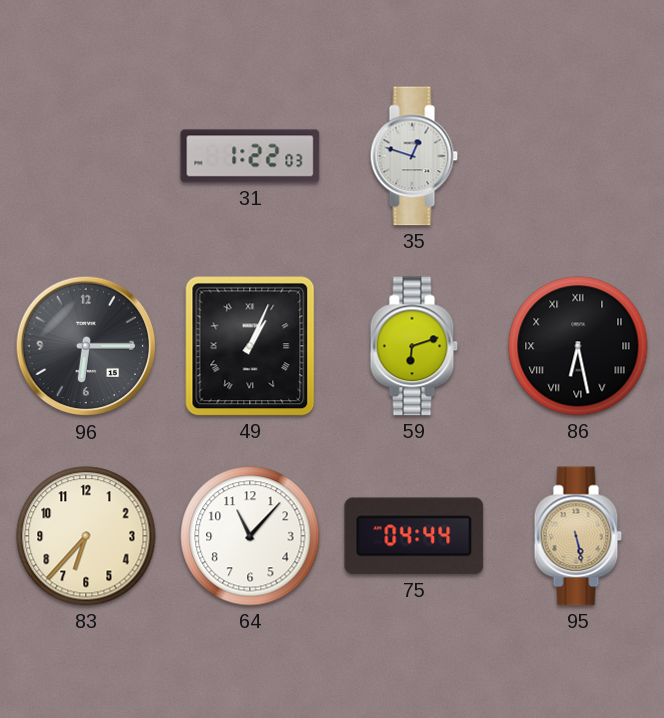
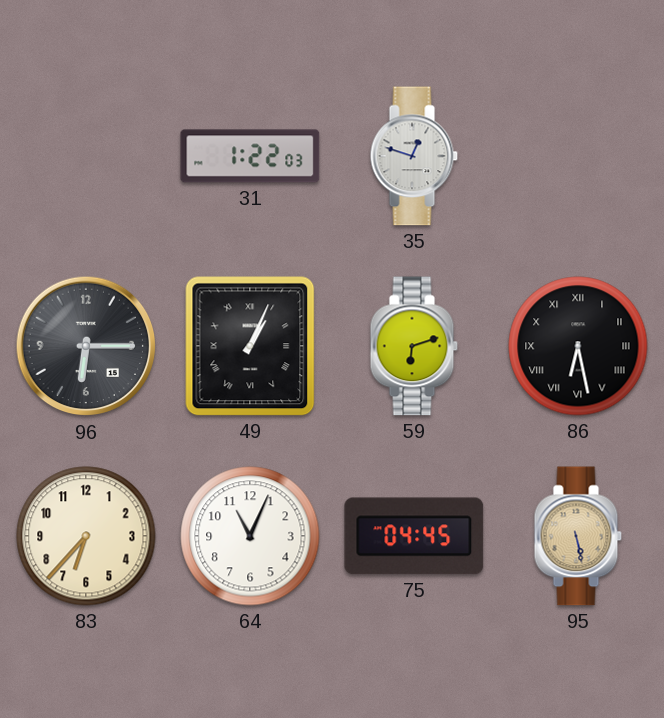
64: 11:07 -> 11:04
75: 04:44 -> 04:45
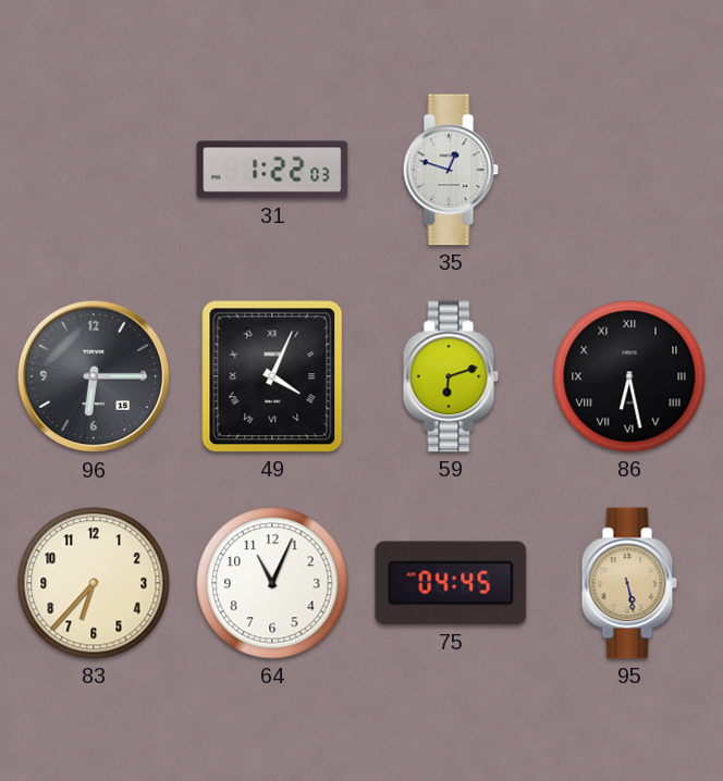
49: 1:04 -> 4:04
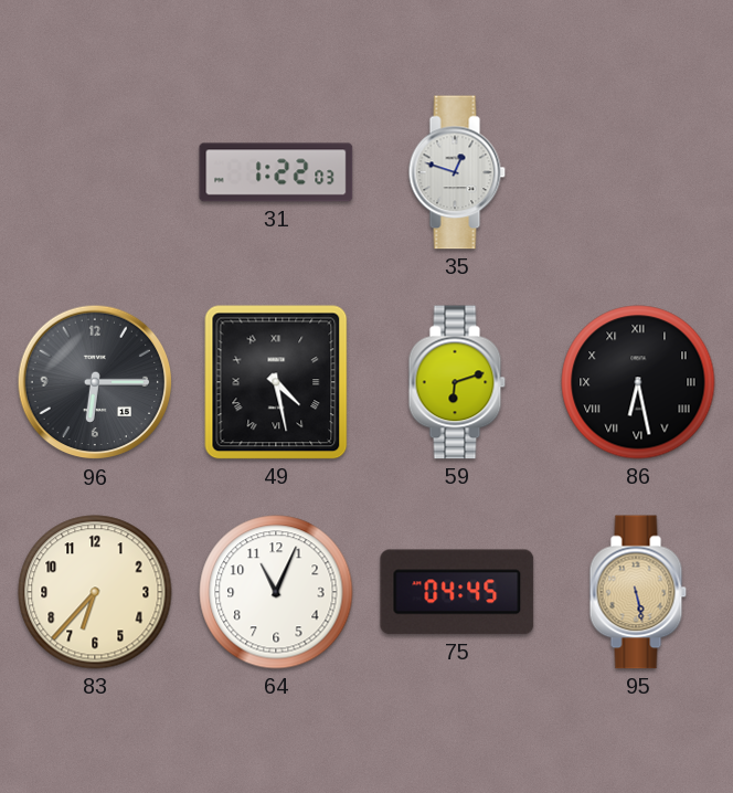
49: 4:04 -> 4:28
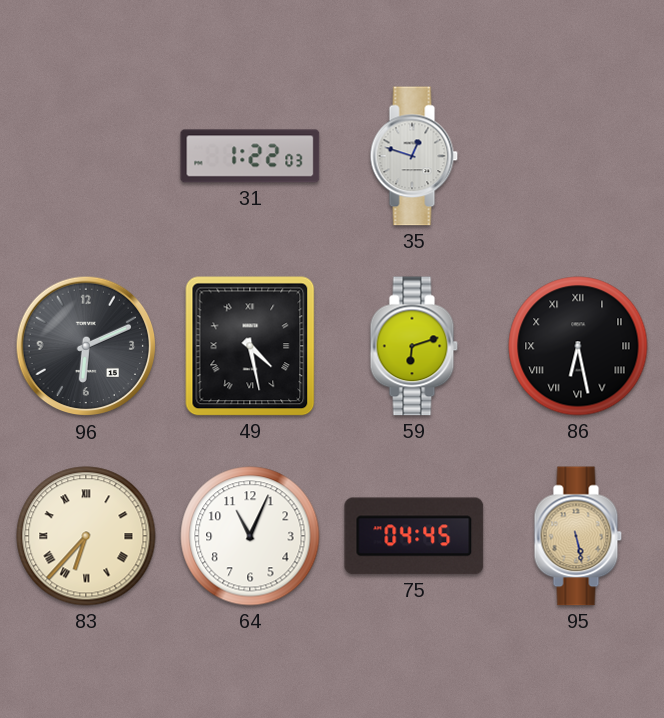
96: 6:15 -> 6:11
83 numerals: Arabic -> Roman
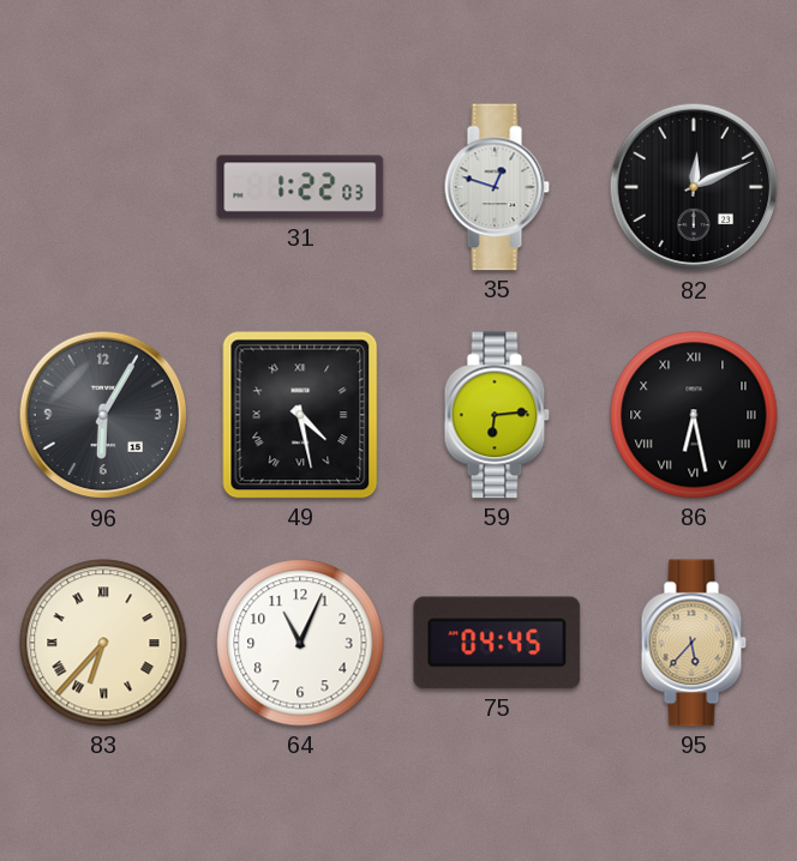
82: none -> 12:11
96: 6:11 -> 6:05
59: 6:12 -> 6:14
95: 5:28 -> 5:37
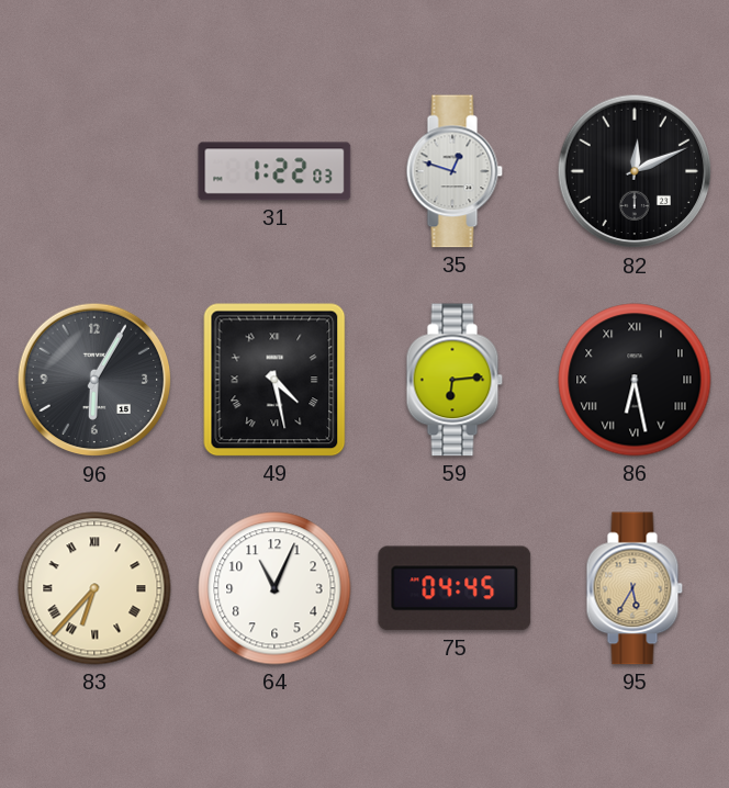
95: 5:37 -> 5:35
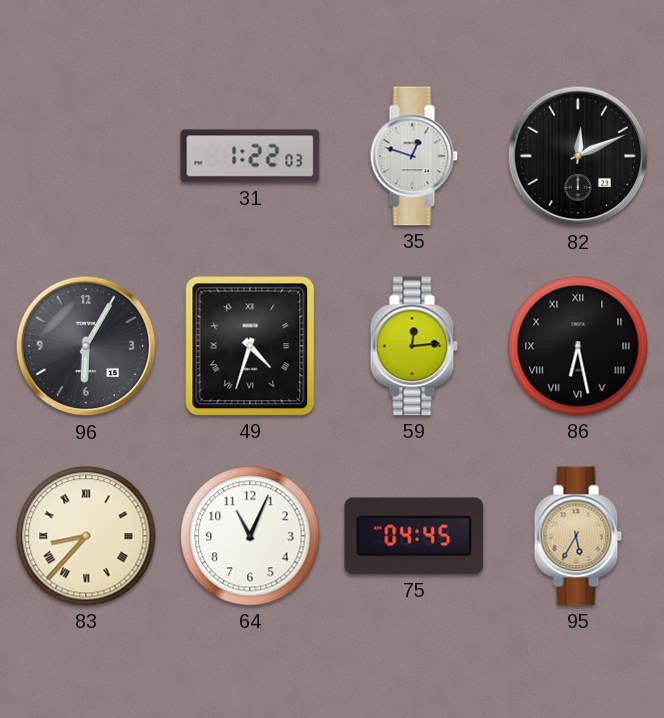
49: 4:28 -> 4:33
59: 6:14 -> 12:14
83: 6:37 -> 8:37
